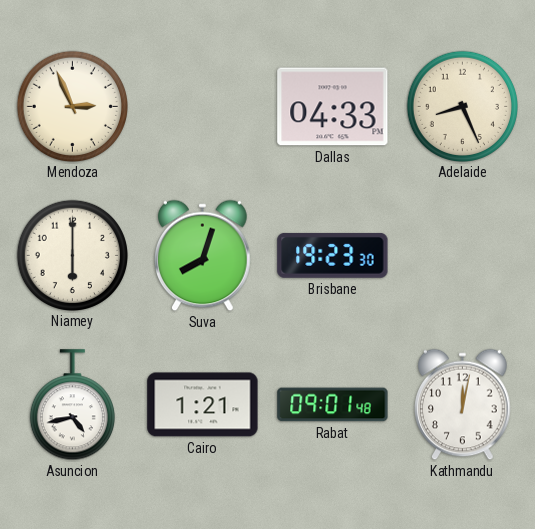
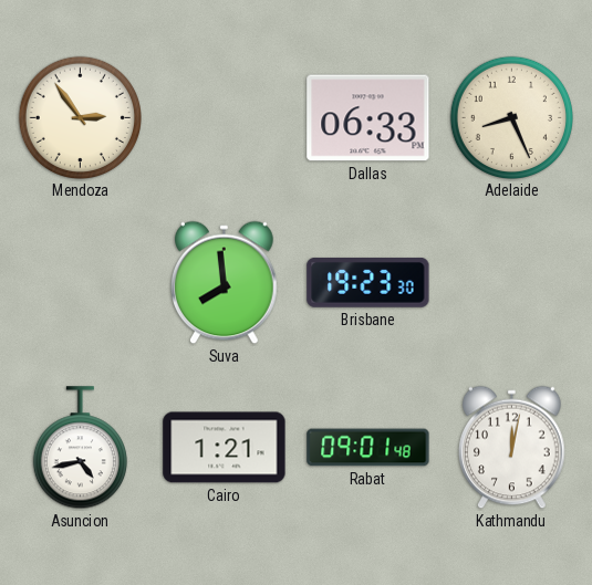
Mendoza: 2:56 -> 2:54
Dallas: 04:33 -> 06:33
Niamey: 6:00 -> none
Suva: 8:03 -> 7:59
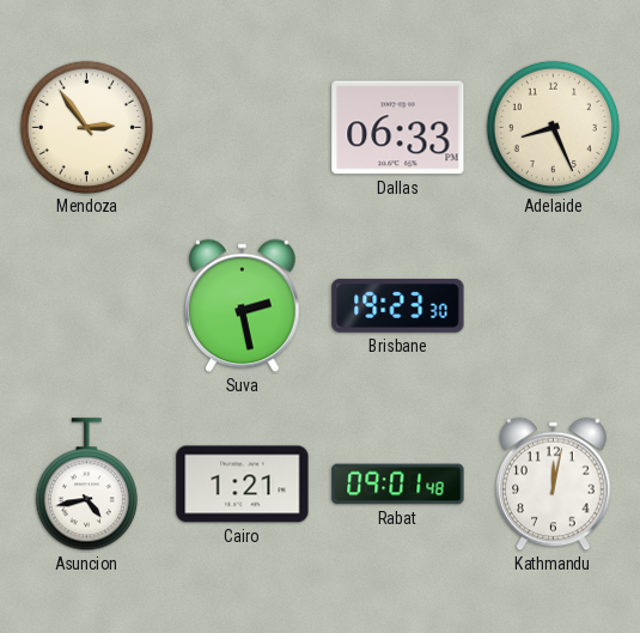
Suva: 7:59 -> 2:28
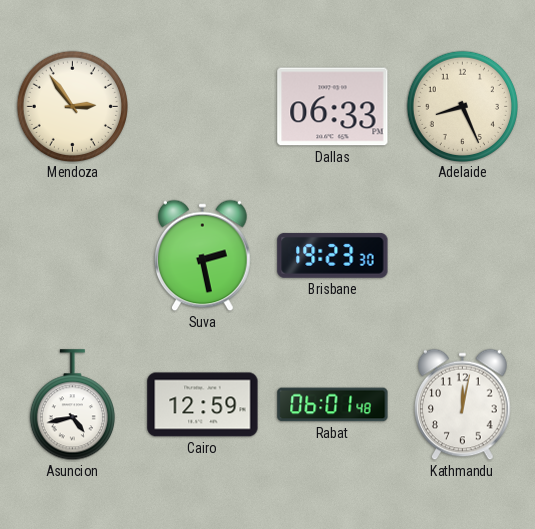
Cairo: 1:21 -> 12:59
Rabat: 09:01 -> 06:01
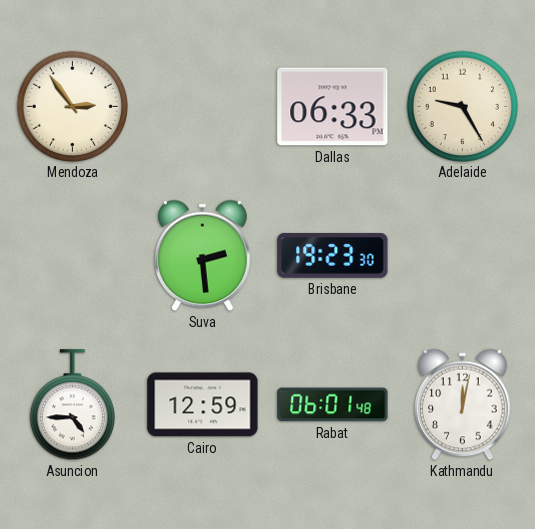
Adelaide: 8:26 -> 9:25
Suva: 2:28 -> 2:29
Asuncion: 4:43 -> 4:45
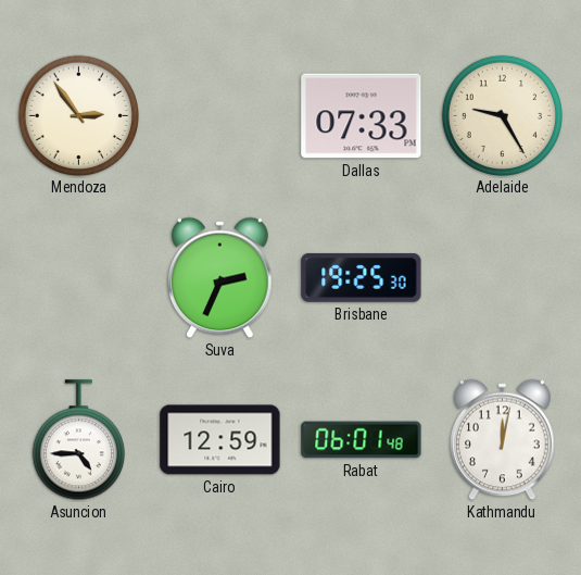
Dallas: 06:33 -> 07:33
Suva: 2:29 -> 2:34
Brisbane: 19:23 -> 19:25
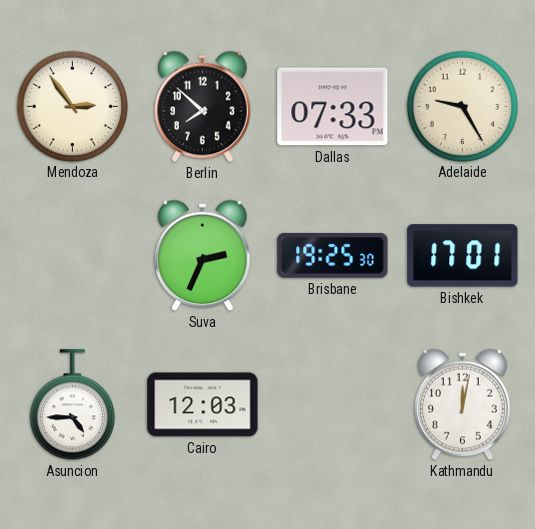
Berlin: none -> 7:52
Bishkek: none -> 17:01
Cairo: 12:59 -> 12:03
Rabat: 06:01 -> none
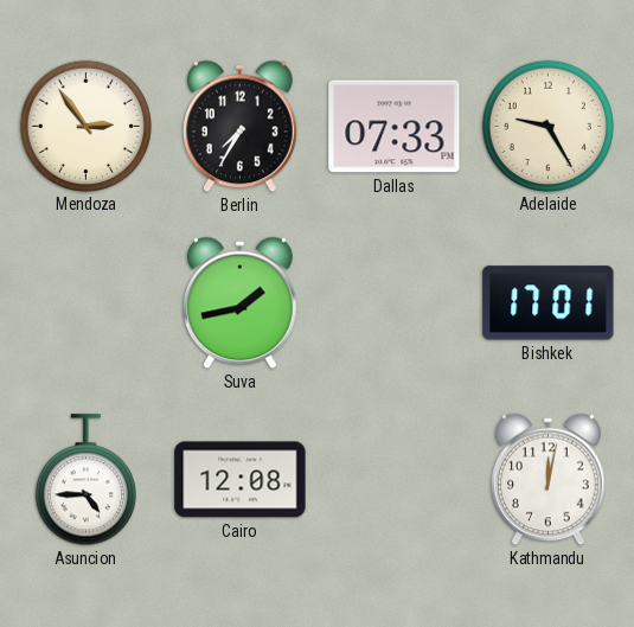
Berlin: 7:52 -> 7:35
Suva: 2:34 -> 1:43
Brisbane: 19:25 -> none
Cairo: 12:03 -> 12:08
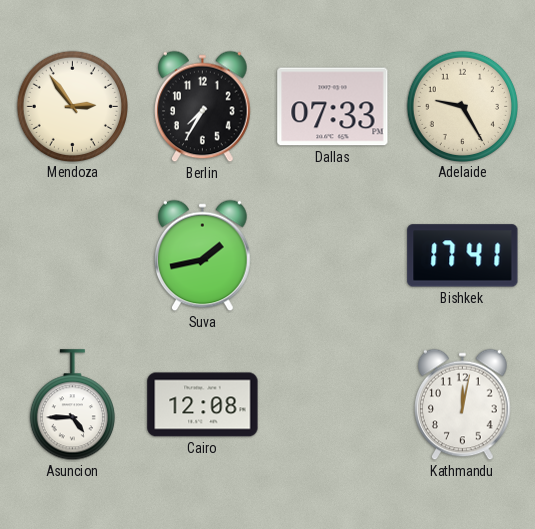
Bishkek: 17:01 -> 17:41
